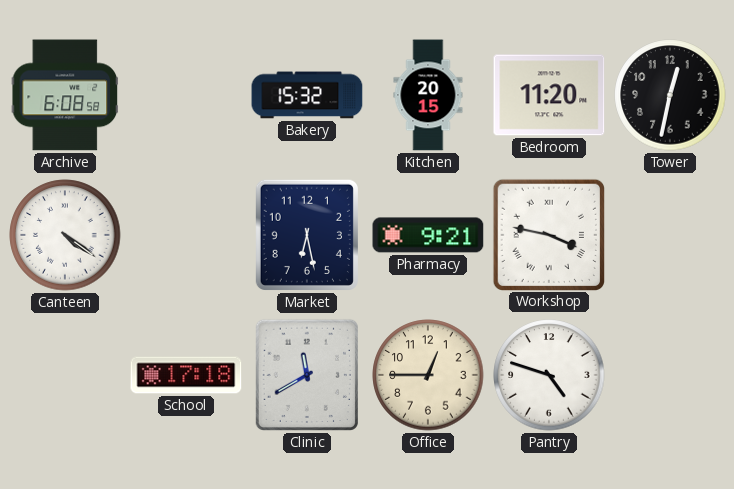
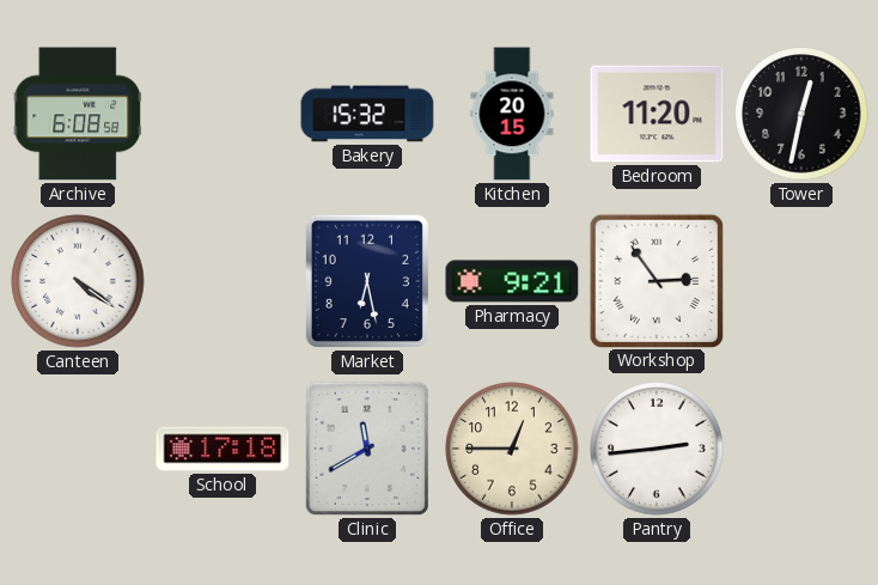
Workshop: 3:47 -> 2:54
Pantry: 4:48 -> 2:44
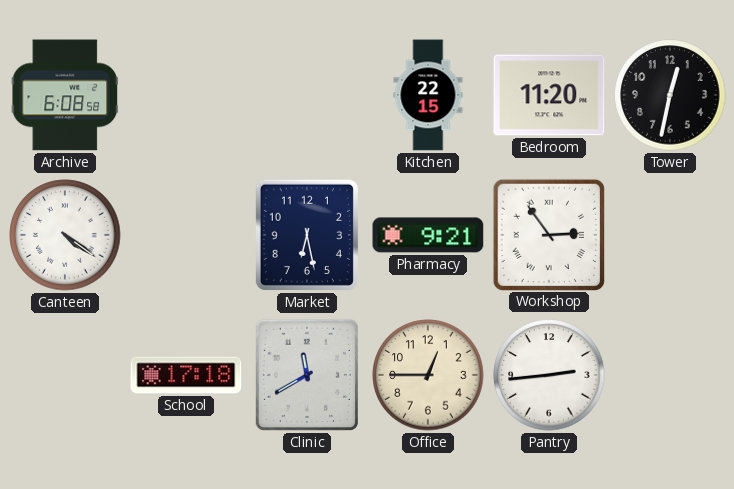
Bakery: 15:32 -> none
Kitchen: 20:15 -> 22:15
